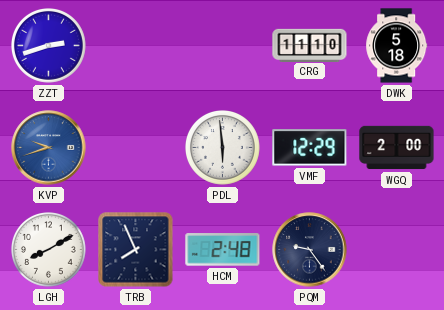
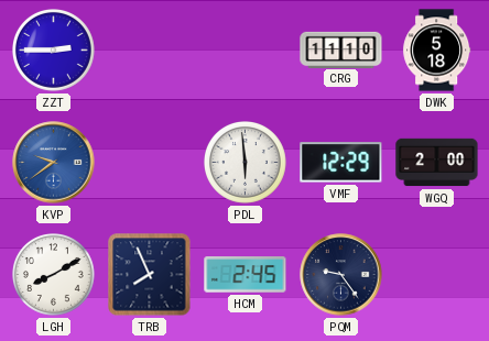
ZZT: 2:42 -> 2:45
KVP: 9:42 -> 9:39
HCM: 2:48 -> 2:45
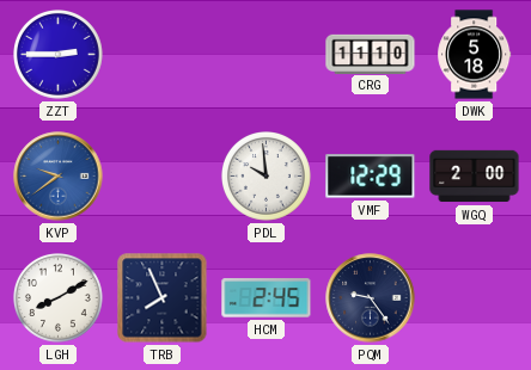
PDL: 5:59 -> 9:59
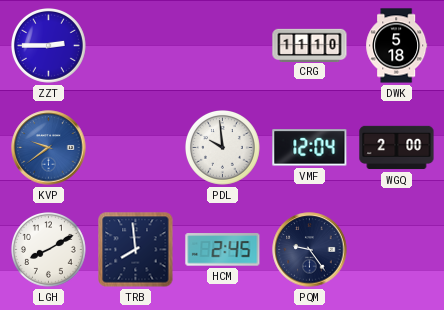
VMF: 12:29 -> 12:04
TRB: 7:56 -> 7:59
